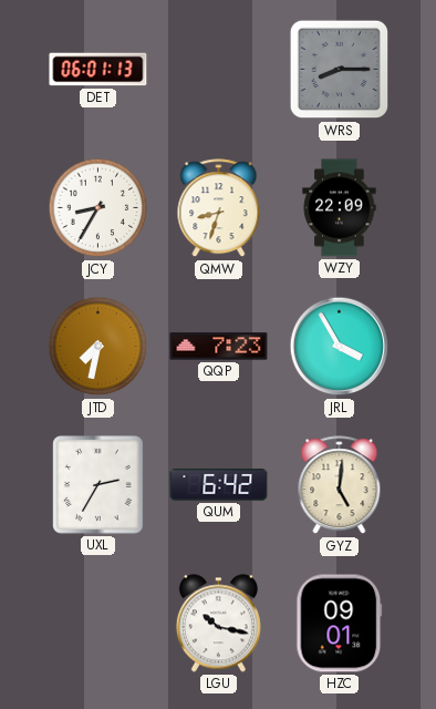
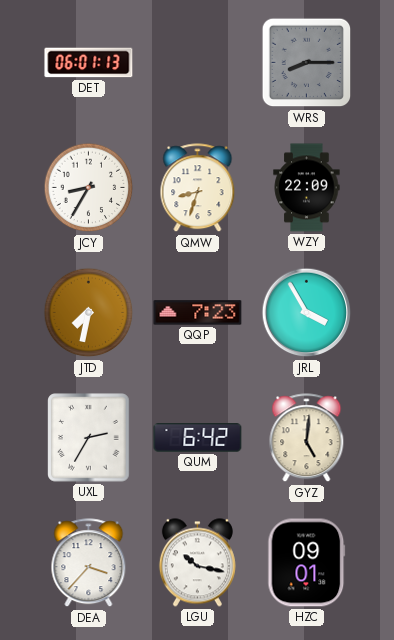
DEA: none -> 3:37
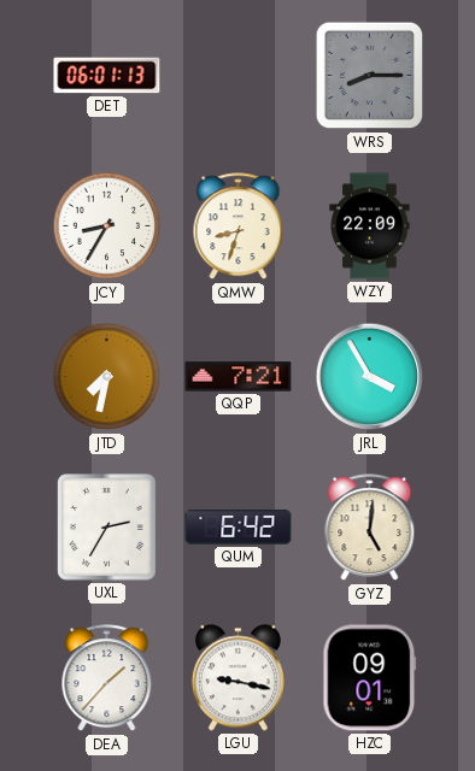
QQP: 7:23 -> 7:21
DEA: 3:37 -> 1:37
LGU: 10:17 -> 9:17
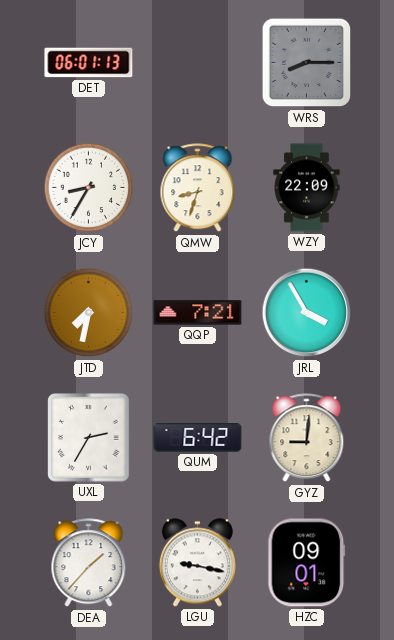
GYZ: 5:01 -> 9:01
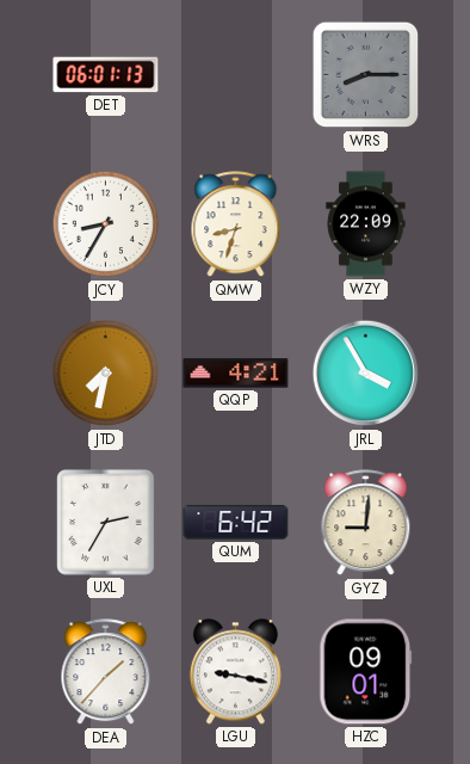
QQP: 7:21 -> 4:21
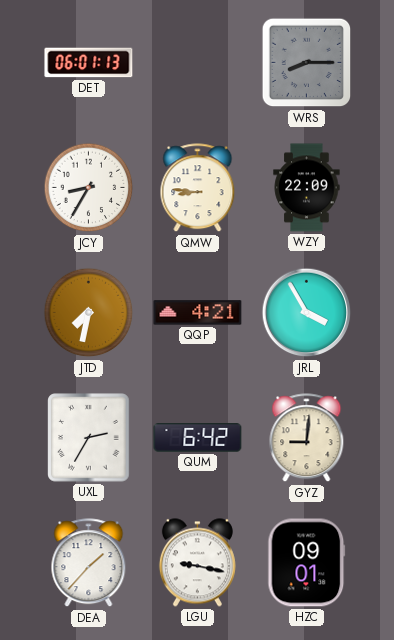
QMW: 8:33 -> 8:46
